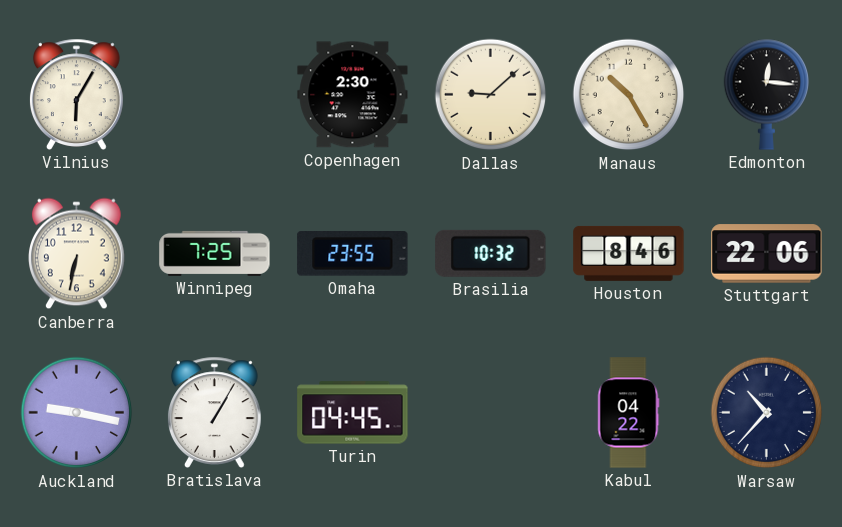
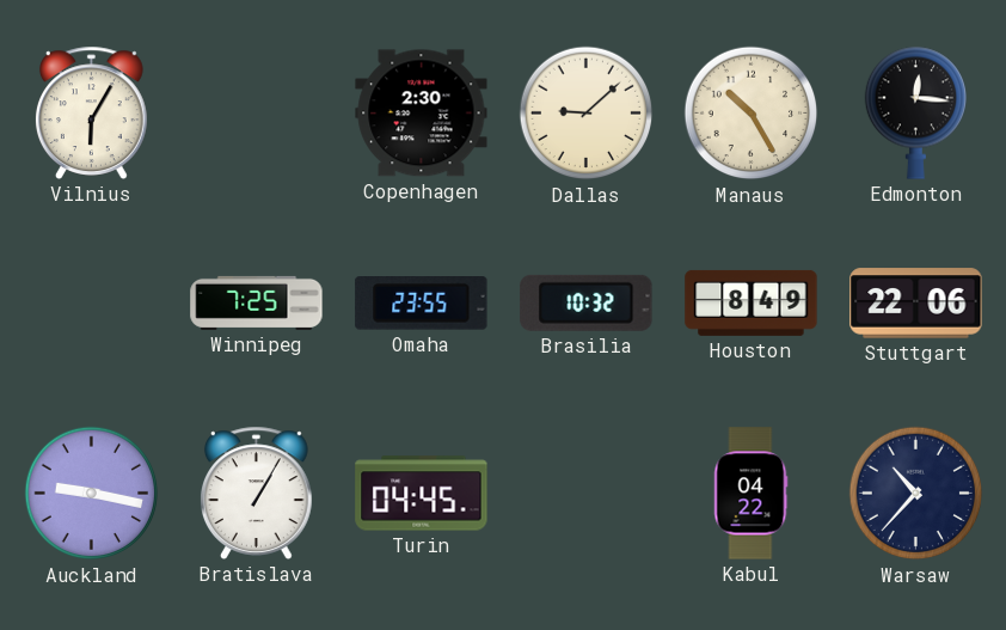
Canberra: 6:32 -> none
Houston: 8:46 -> 8:49
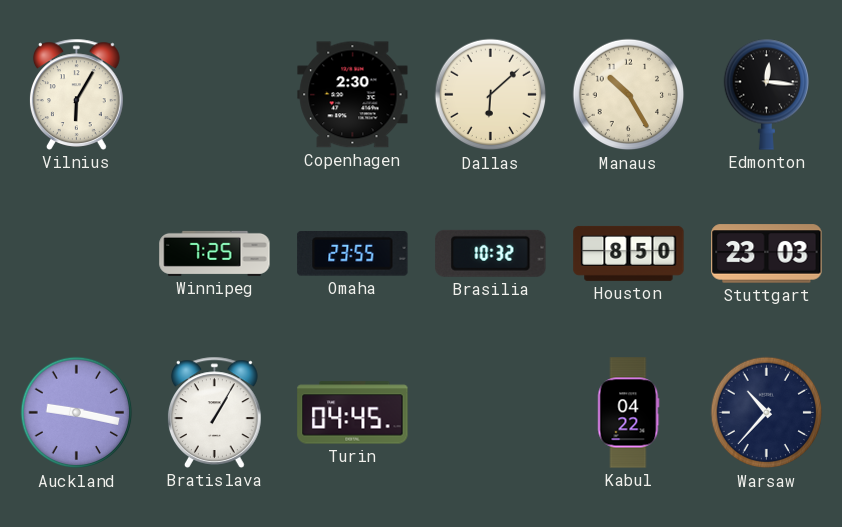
Dallas: 9:08 -> 6:08
Houston: 8:49 -> 8:50
Stuttgart: 22:06 -> 23:03
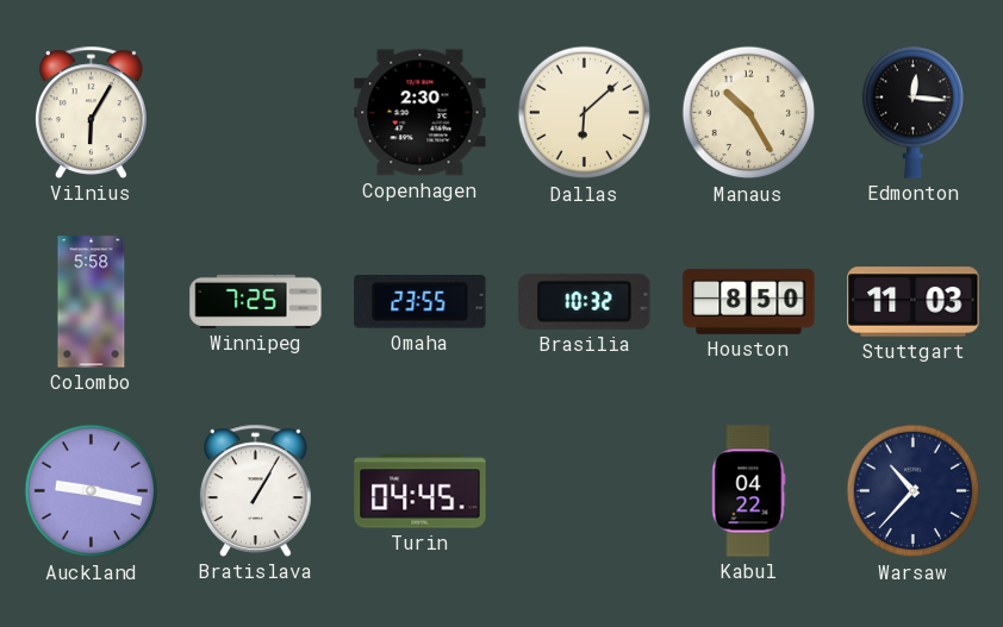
Colombo: none -> 5:58
Stuttgart: 23:03 -> 11:03
